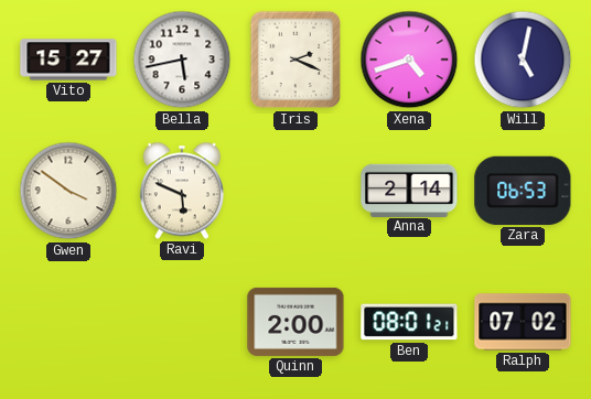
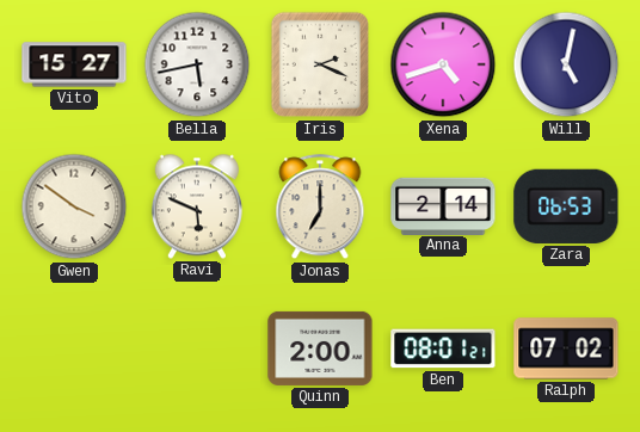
Jonas: none -> 7:00
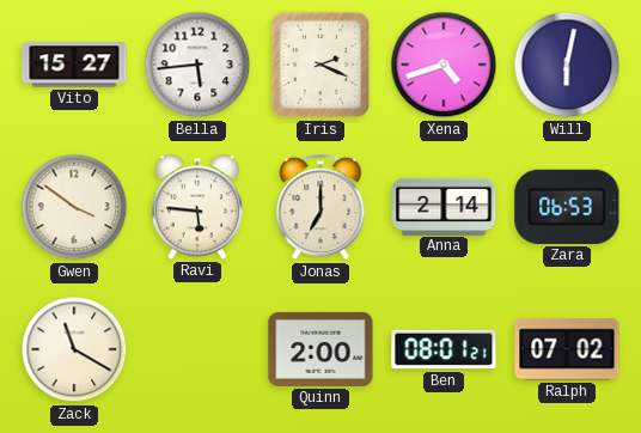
Bella: 5:43 -> 5:44
Will: 5:02 -> 6:02
Ravi: 5:49 -> 5:46
Zack: none -> 11:20
